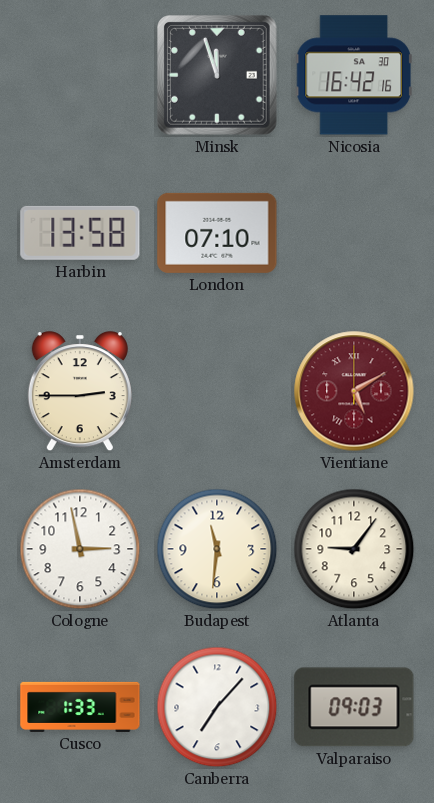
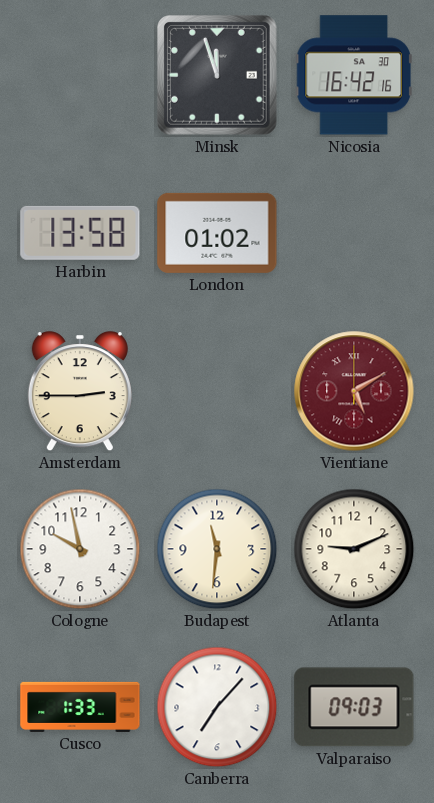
London: 07:10 -> 01:02
Cologne: 2:58 -> 9:58
Atlanta: 9:06 -> 9:11
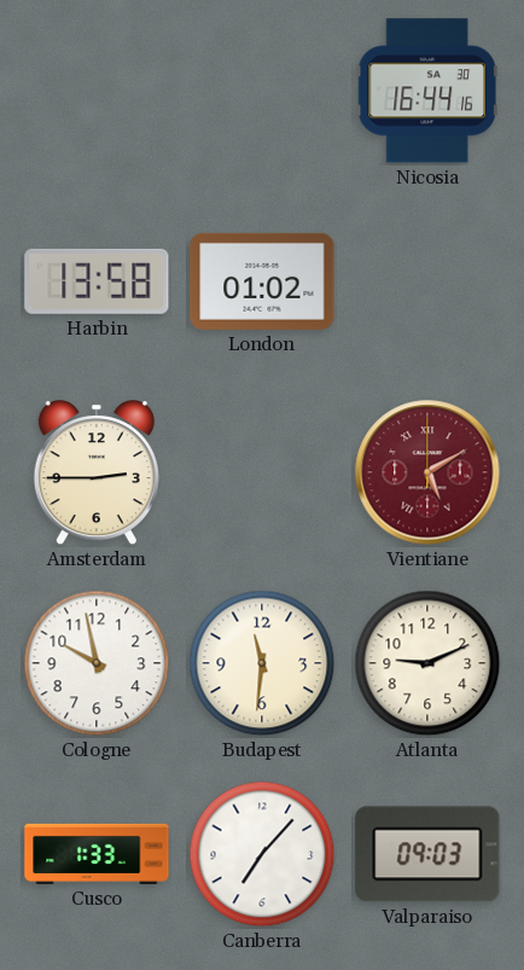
Minsk: 11:57 -> none
Nicosia: 16:42 -> 16:44
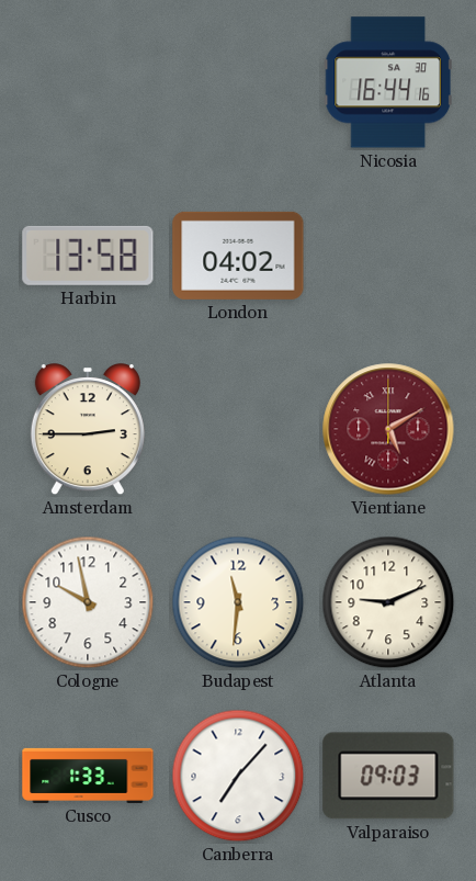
London: 01:02 -> 04:02
